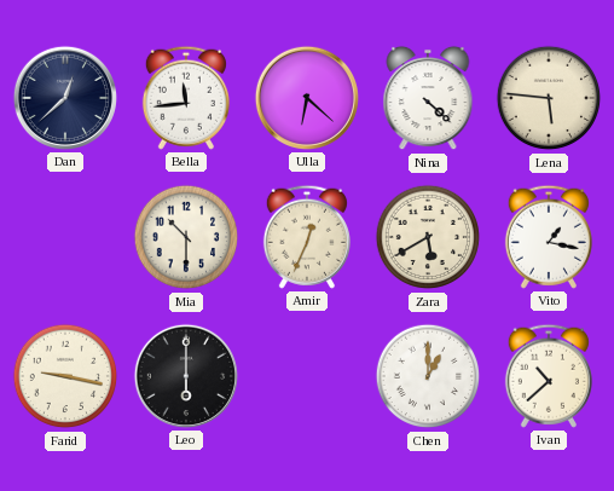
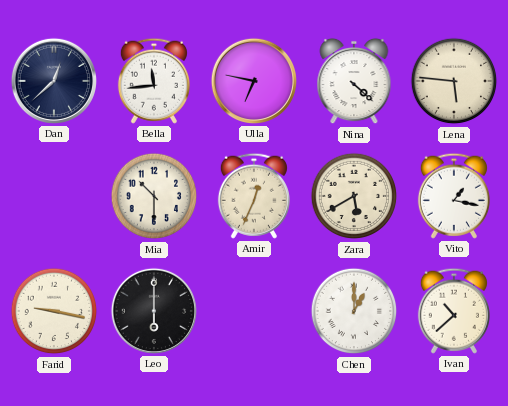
Ulla: 6:22 -> 6:47
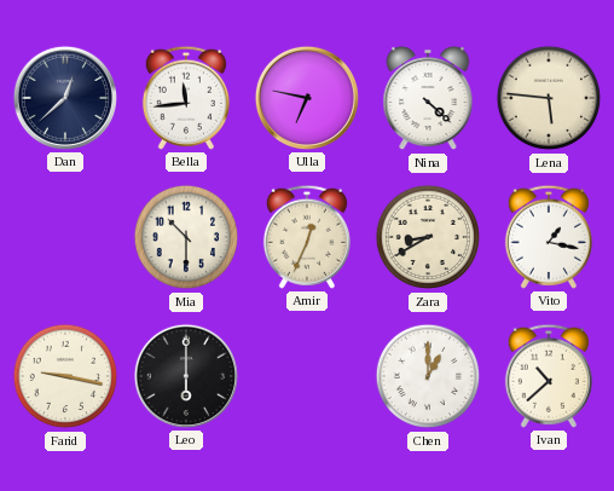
Zara: 5:40 -> 8:40
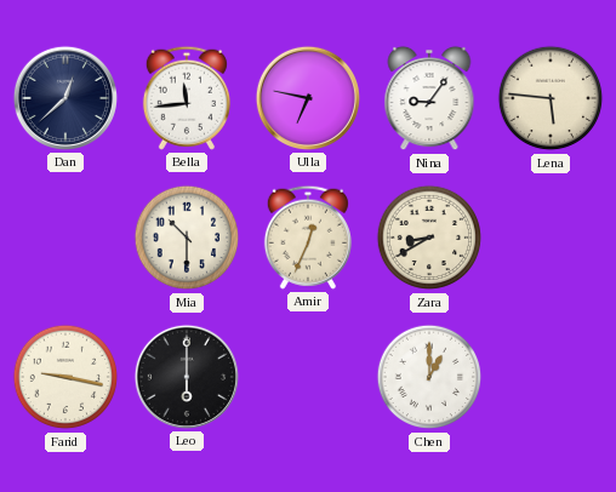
Nina: 4:22 -> 9:06
Vito: 1:17 -> none
Ivan: 10:38 -> none
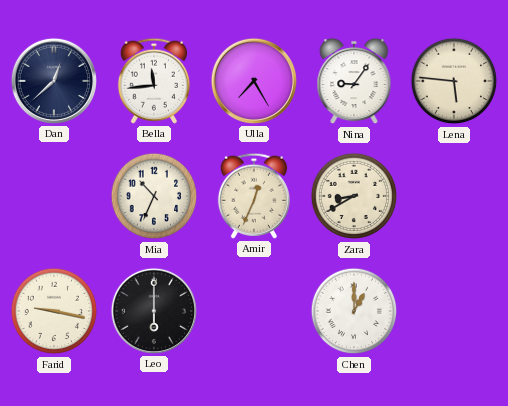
Ulla: 6:47 -> 7:25
Mia: 10:30 -> 10:34
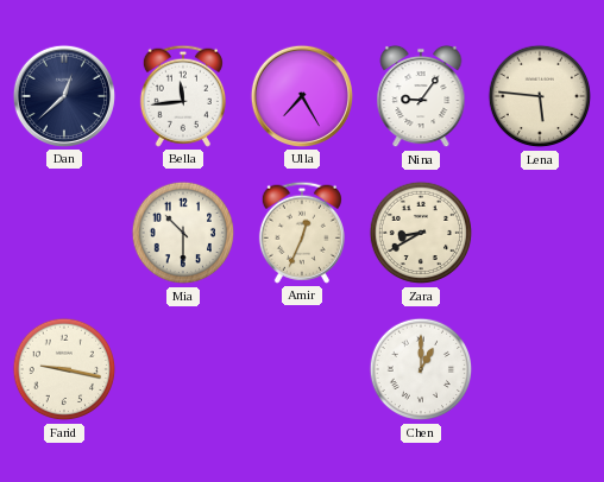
Mia: 10:34 -> 10:30
Leo: 6:00 -> none
